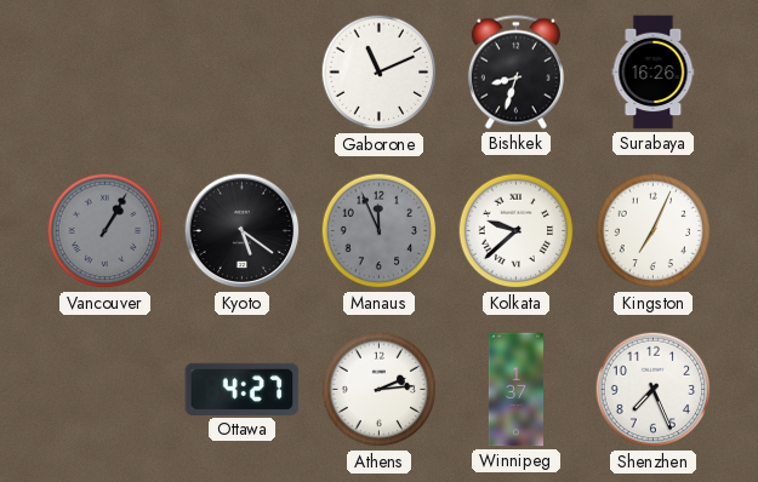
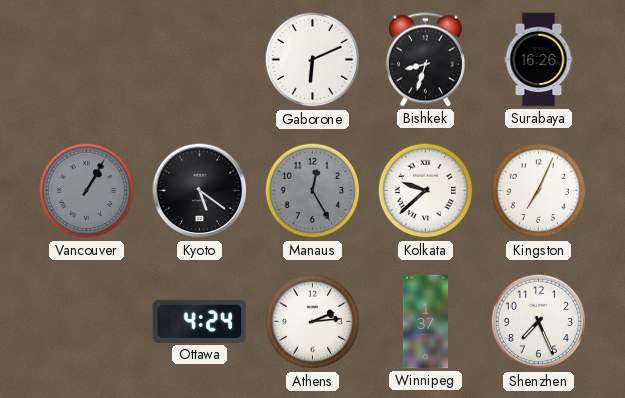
Gaborone: 11:11 -> 6:11
Manaus: 11:56 -> 12:25
Ottawa: 4:27 -> 4:24
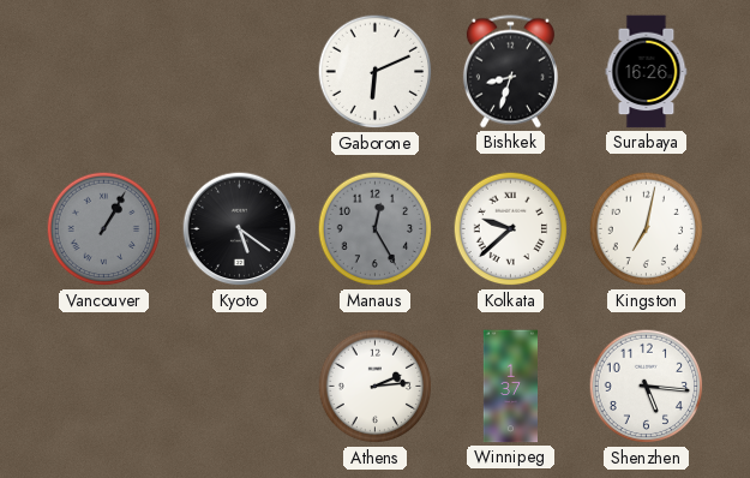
Kingston: 7:04 -> 7:02
Ottawa: 4:24 -> none
Shenzhen: 7:26 -> 5:16
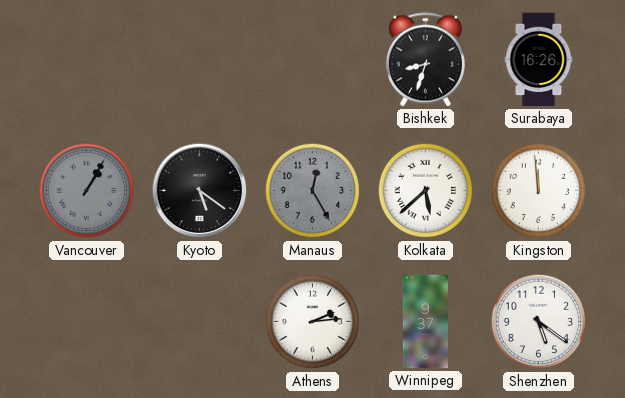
Gaborone: 6:11 -> none
Kolkata: 9:38 -> 5:38
Kingston: 7:02 -> 11:59
Winnipeg: 1:37 -> 9:37
Shenzhen: 5:16 -> 5:21
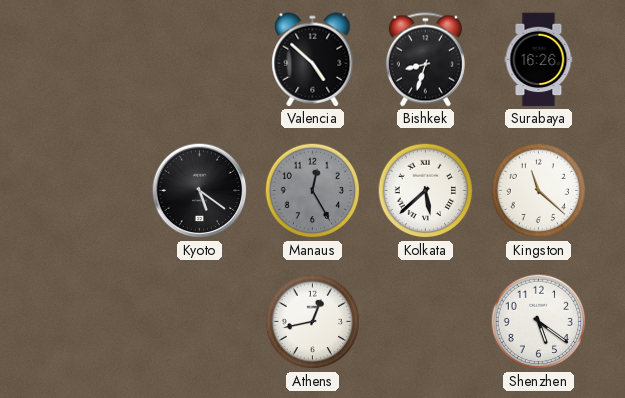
Valencia: none -> 4:52
Vancouver: 1:05 -> none
Kingston: 11:59 -> 11:22
Athens: 2:14 -> 12:43
Winnipeg: 9:37 -> none
